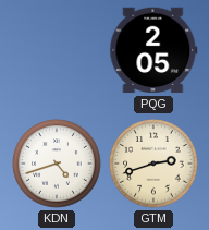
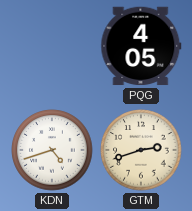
PQG: 2:05 -> 4:05
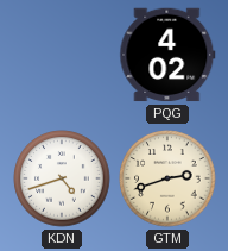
PQG: 4:05 -> 4:02
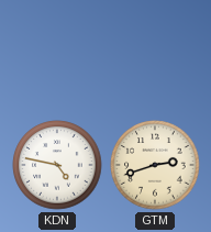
PQG: 4:02 -> none
KDN: 4:42 -> 4:47
